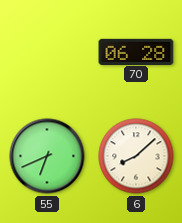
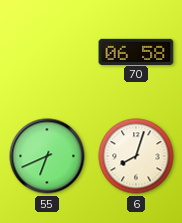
70: 06:28 -> 06:58
6: 8:08 -> 8:03
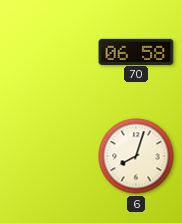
55: 6:41 -> none
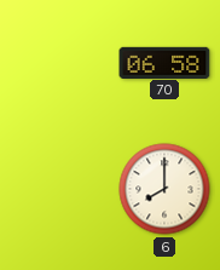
6: 8:03 -> 8:00
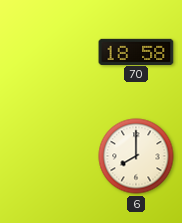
70: 06:58 -> 18:58
